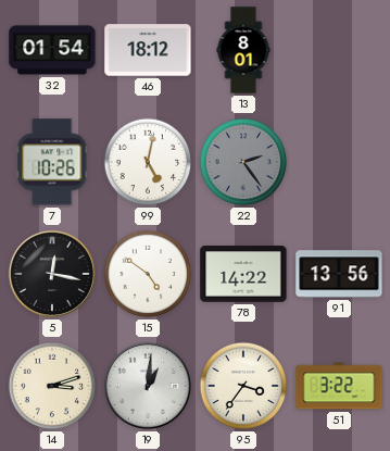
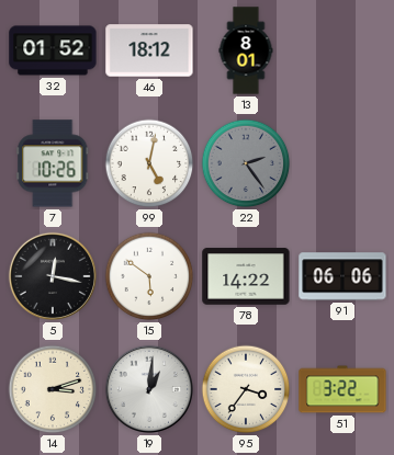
32: 01:54 -> 01:52
15: 4:51 -> 5:51
91: 13:56 -> 06:06
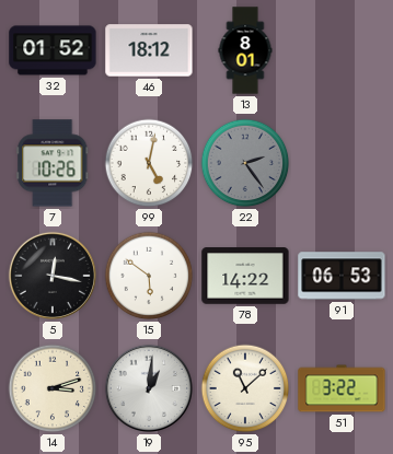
91: 06:06 -> 06:53
95: 3:36 -> 11:08
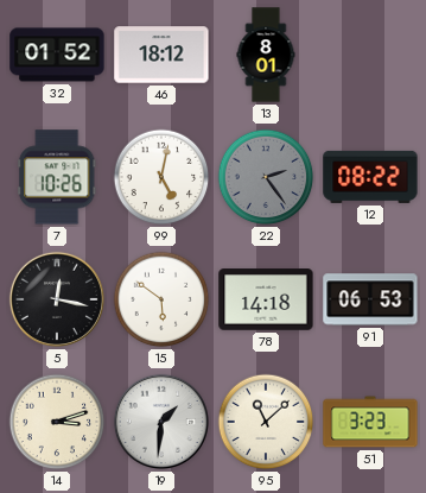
12: none -> 08:22
78: 14:22 -> 14:18
19: 1:01 -> 1:31
51: 3:22 -> 3:23
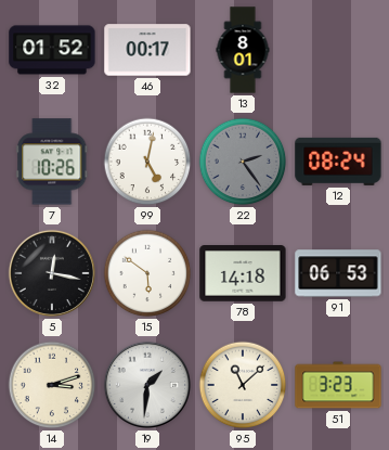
46: 18:12 -> 00:17
12: 08:22 -> 08:24
